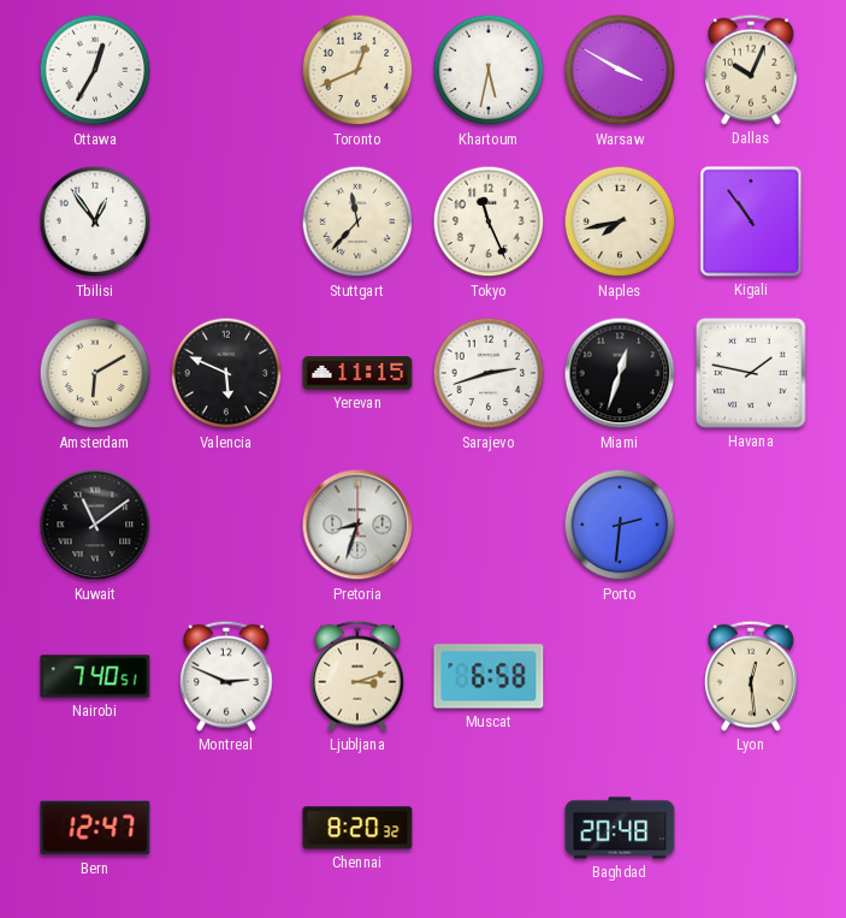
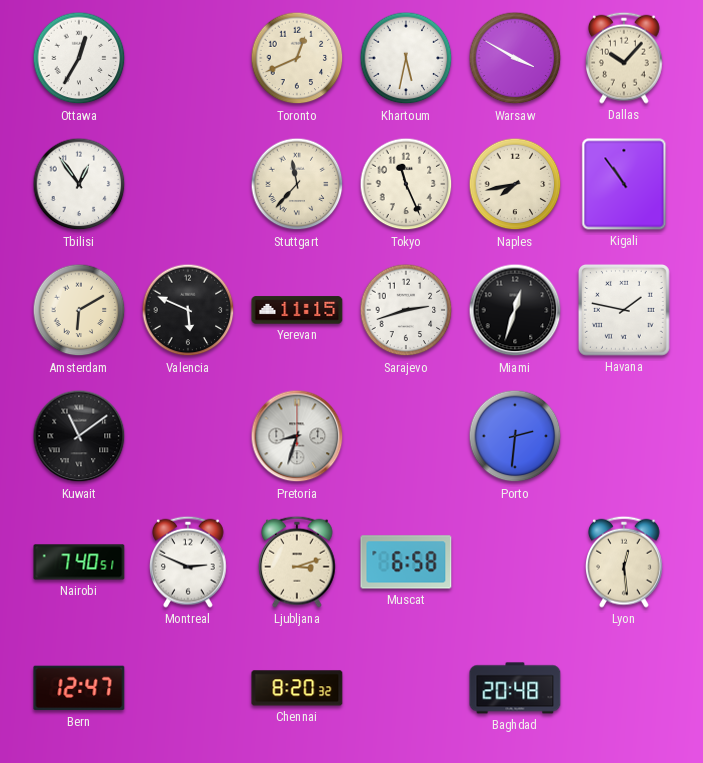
Dallas: 10:04 -> 10:07
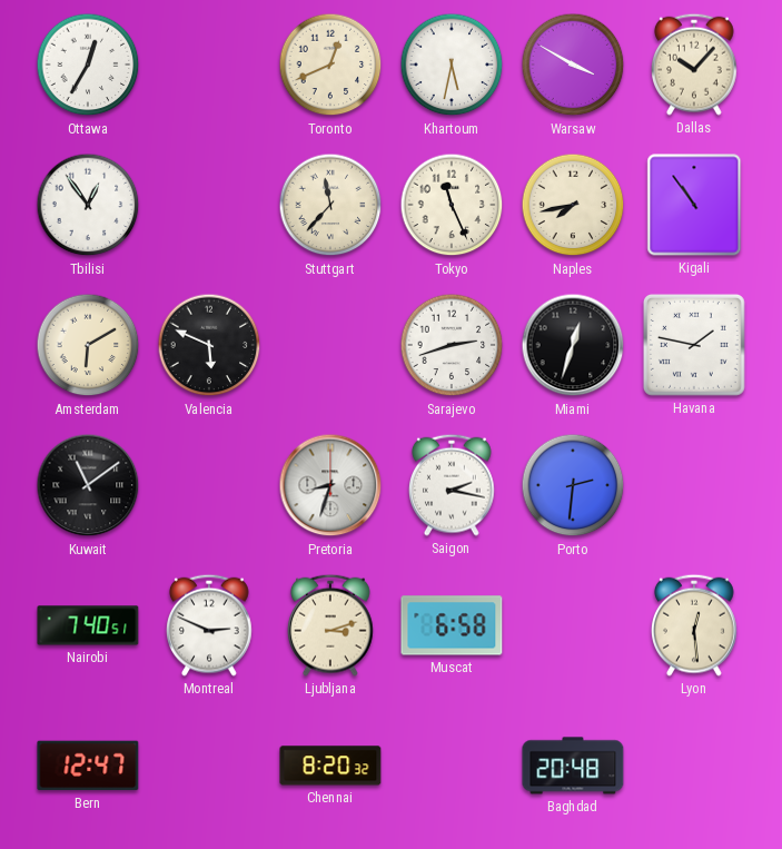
Yerevan: 11:15 -> none
Saigon: none -> 2:17
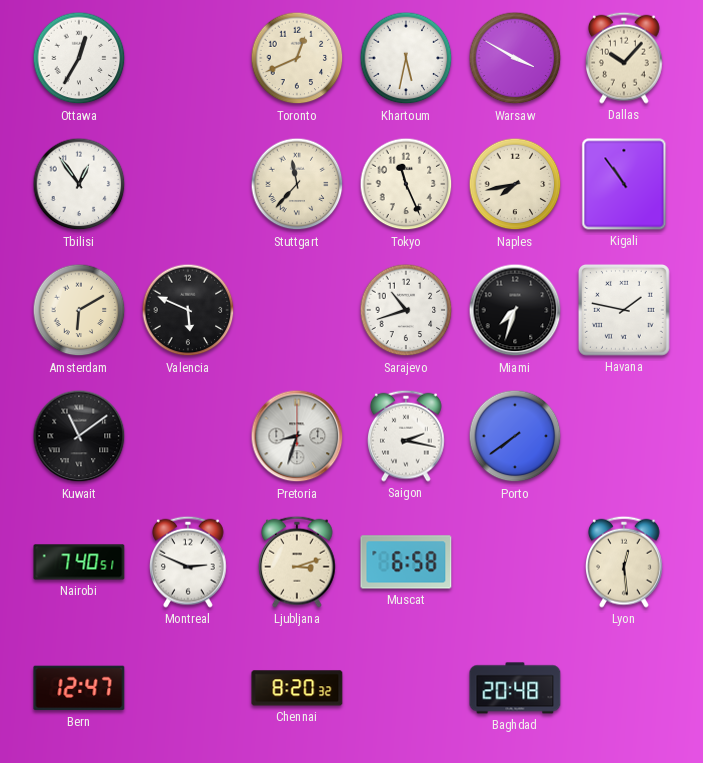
Sarajevo: 2:42 -> 10:42
Miami: 12:33 -> 7:33
Porto: 2:31 -> 7:39
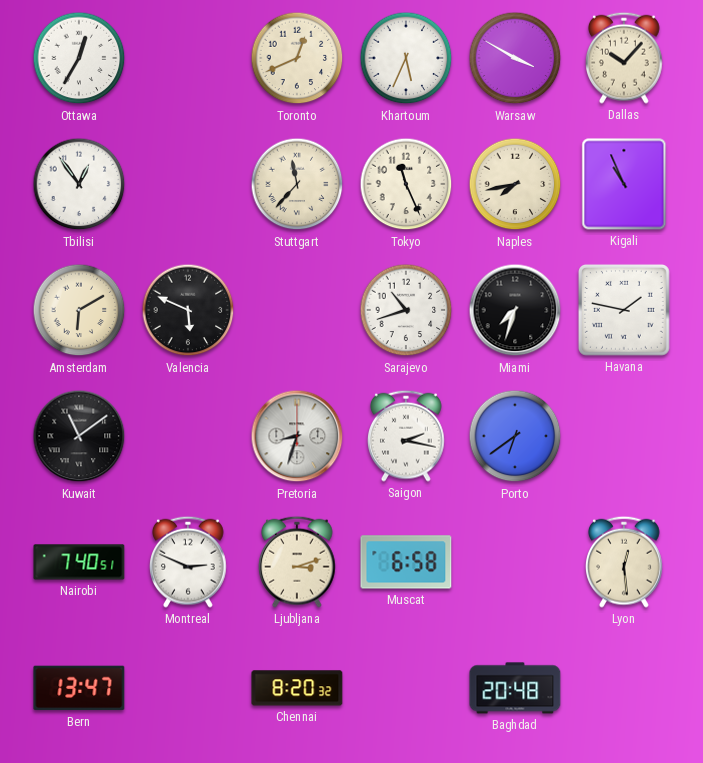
Khartoum: 5:32 -> 5:34
Kigali: 10:54 -> 10:56
Porto: 7:39 -> 6:39
Bern: 12:47 -> 13:47
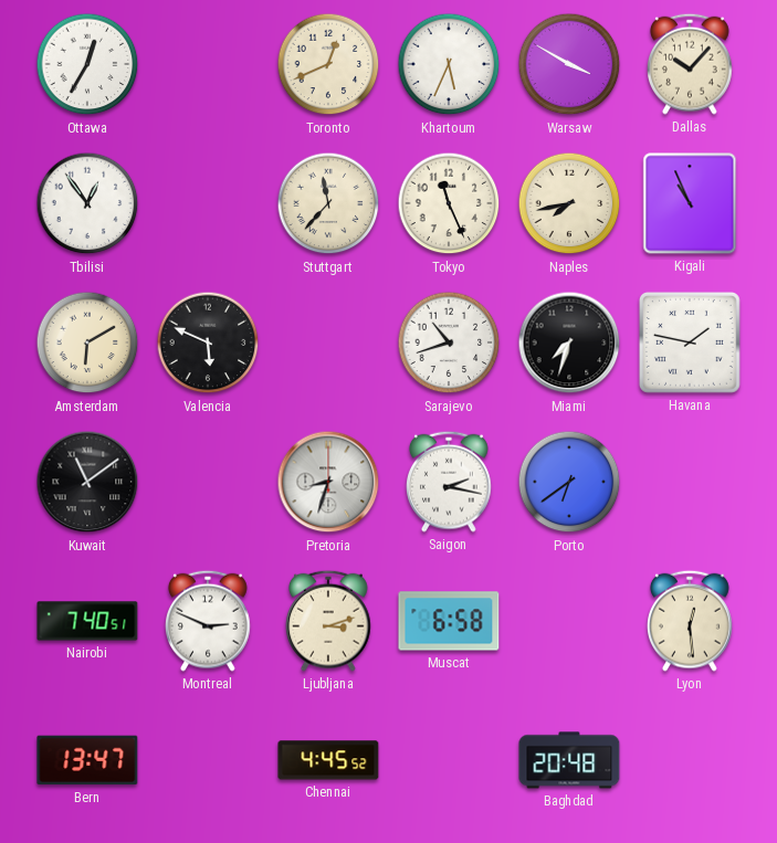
Chennai: 8:20 -> 4:45
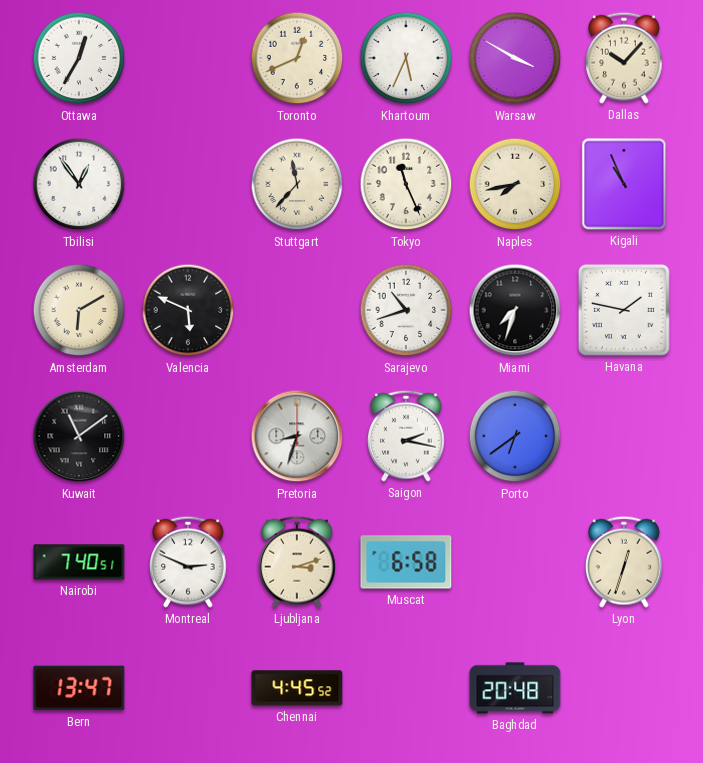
Lyon: 12:29 -> 12:33
